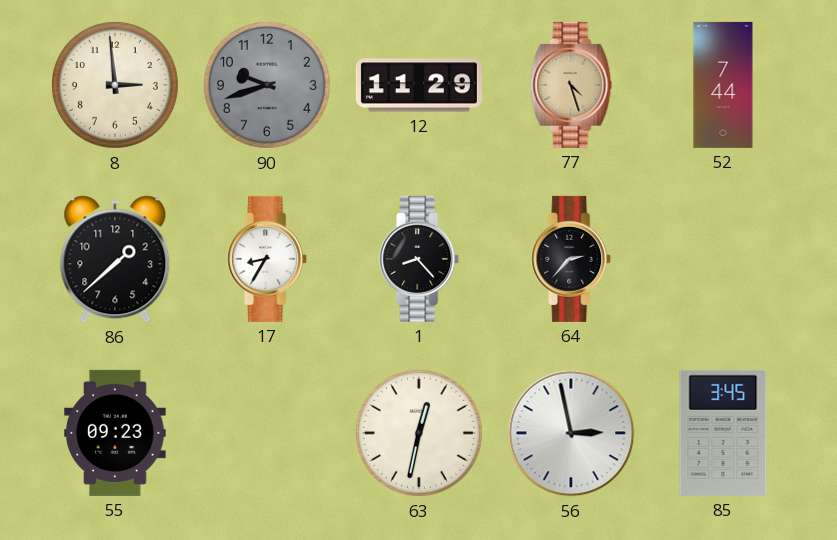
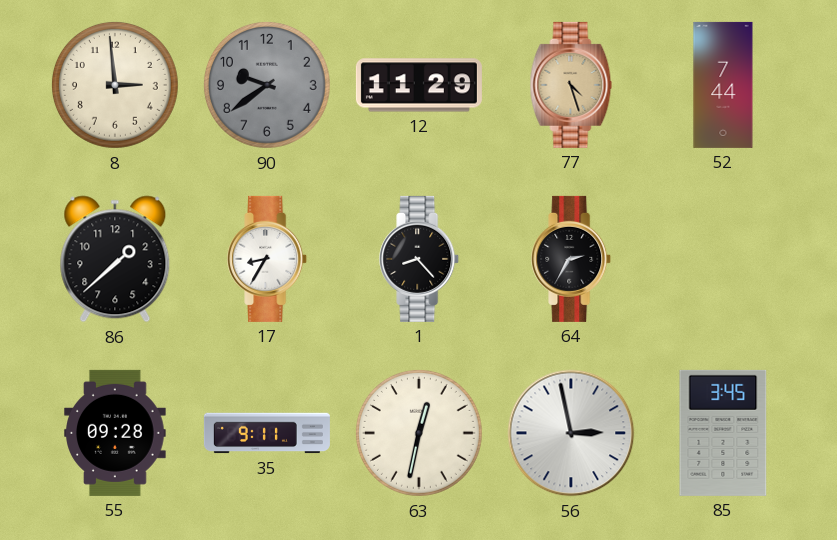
90: 9:42 -> 9:39
64: 2:37 -> 2:35
55: 09:23 -> 09:28
35: none -> 9:11
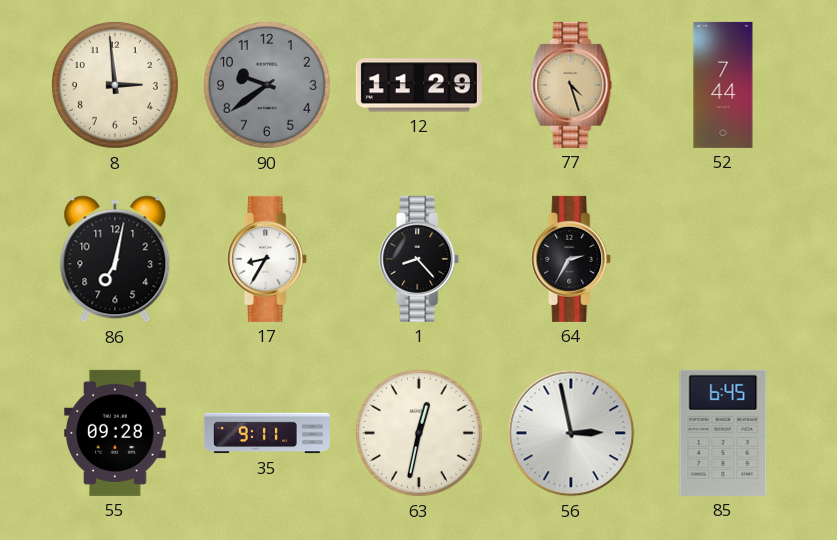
86: 1:38 -> 7:02
85: 3:45 -> 6:45
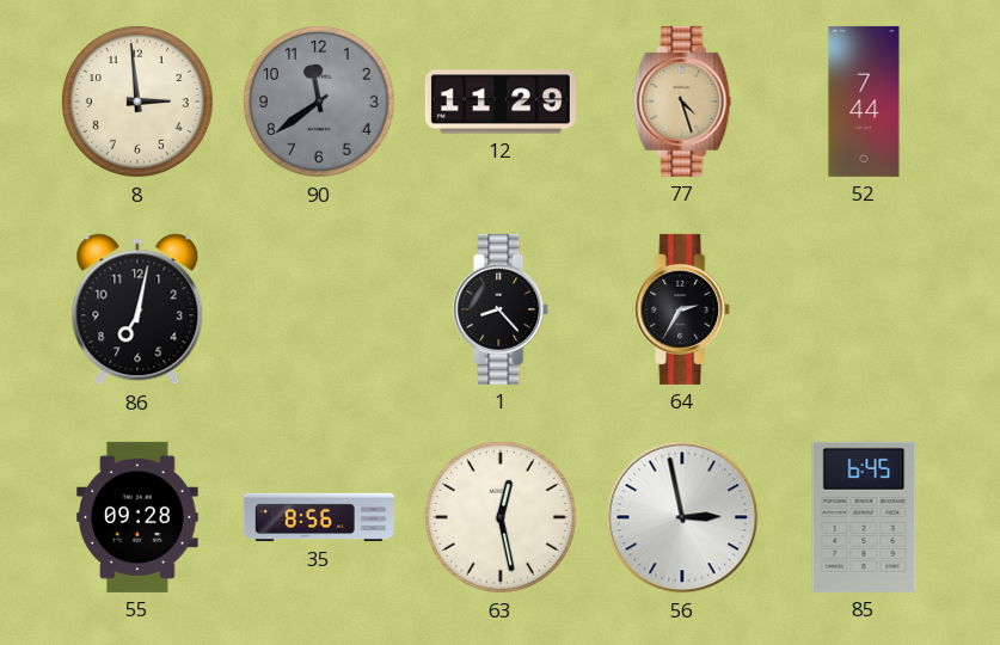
90: 9:39 -> 11:39
17: 8:35 -> none
35: 9:11 -> 8:56
63: 12:32 -> 12:28
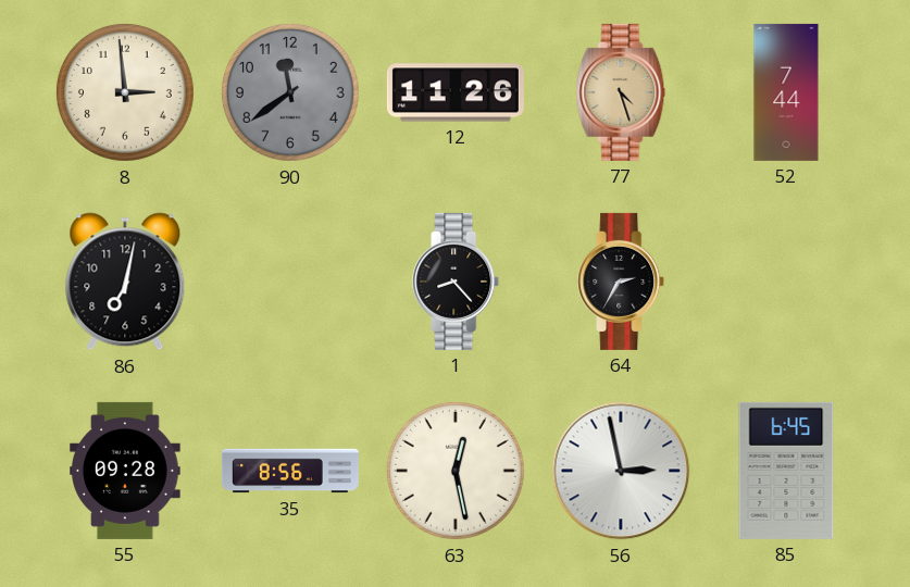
12: 11:29 -> 11:26
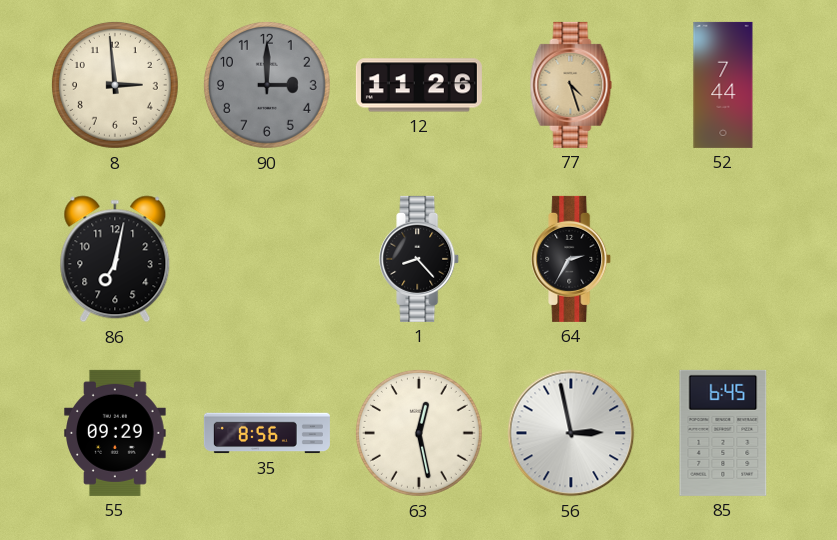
90: 11:39 -> 3:00
55: 09:28 -> 09:29
